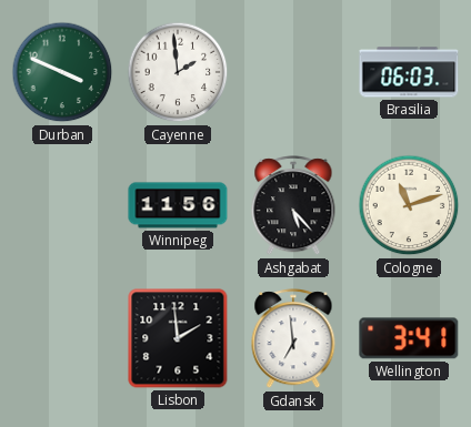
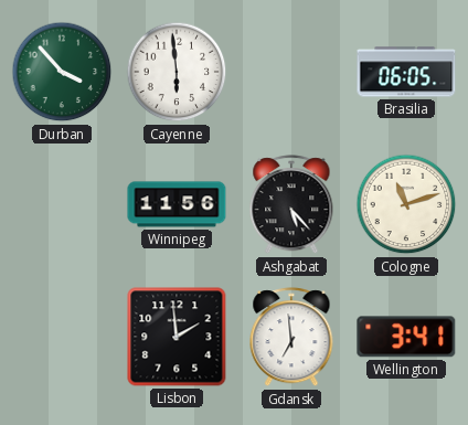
Durban: 3:49 -> 3:53
Cayenne: 1:59 -> 5:59
Brasilia: 06:03 -> 06:05
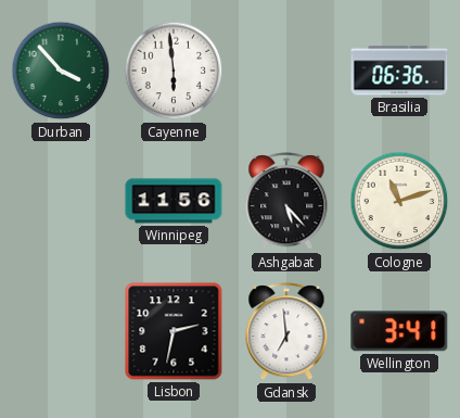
Brasilia: 06:05 -> 06:36
Lisbon: 1:59 -> 2:32
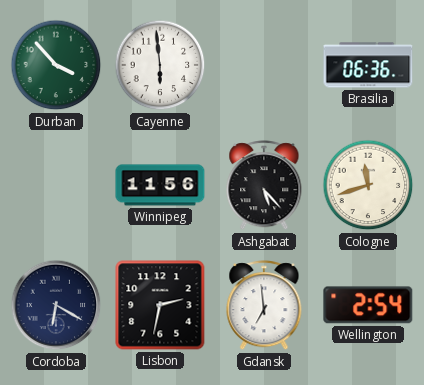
Cologne: 11:12 -> 11:42
Cordoba: none -> 6:20
Wellington: 3:41 -> 2:54
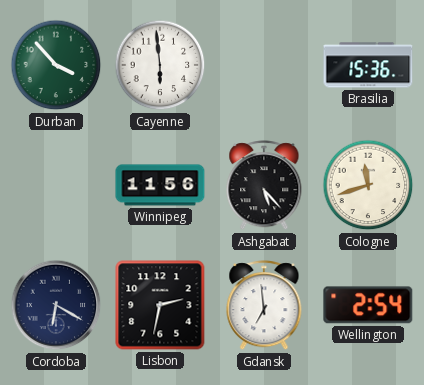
Brasilia: 06:36 -> 15:36
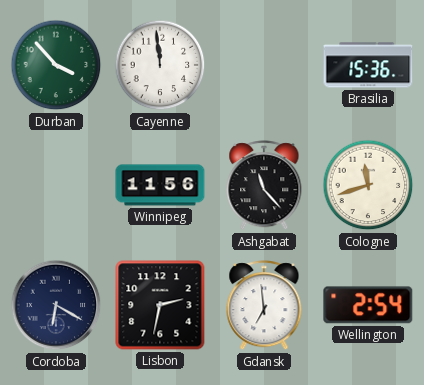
Cayenne: 5:59 -> 11:59
Ashgabat: 5:23 -> 11:23
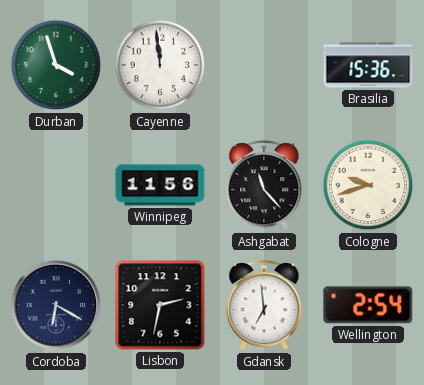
Durban: 3:53 -> 3:57
Cologne: 11:42 -> 9:42
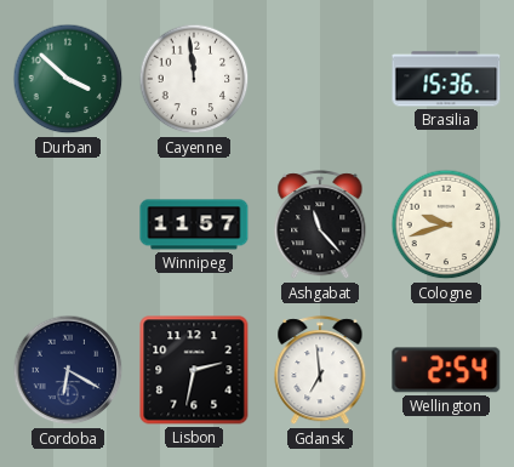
Durban: 3:57 -> 3:52
Winnipeg: 11:56 -> 11:57
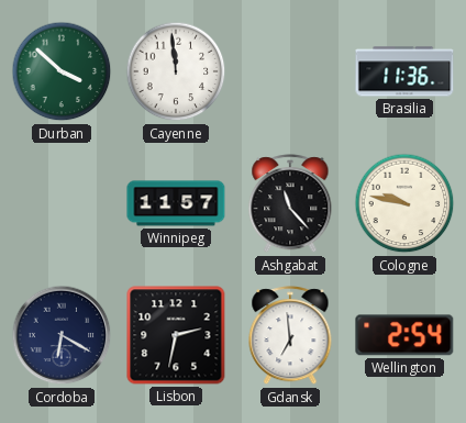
Brasilia: 15:36 -> 11:36
Cologne: 9:42 -> 9:47
